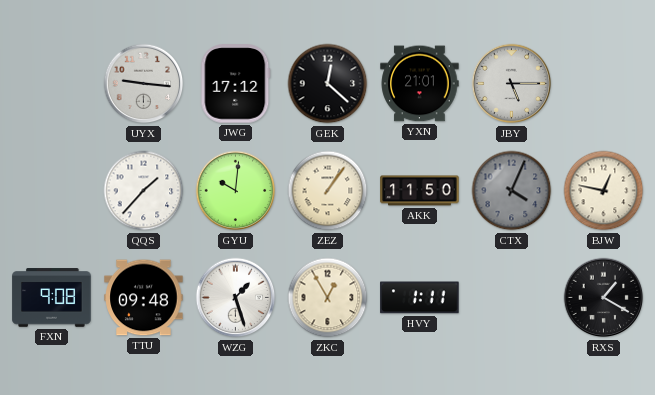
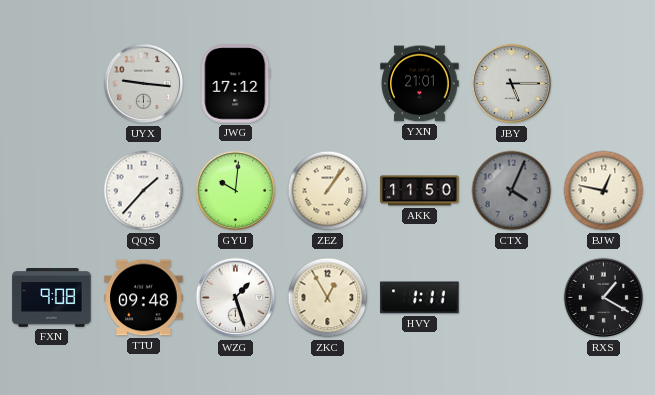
GEK: 12:22 -> none
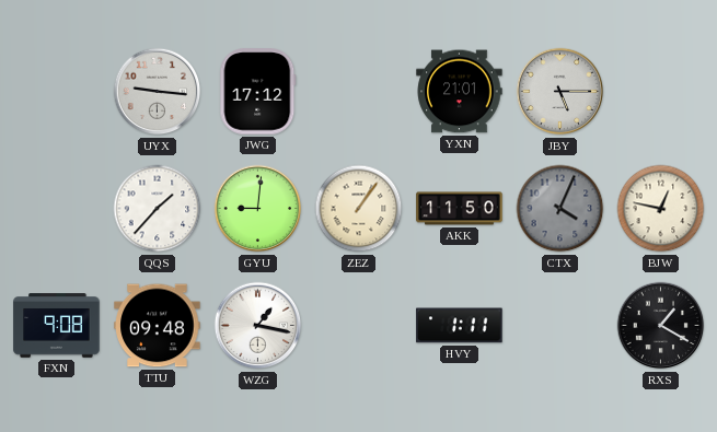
GYU: 10:01 -> 9:01
WZG: 1:27 -> 1:17
ZKC: 12:55 -> none
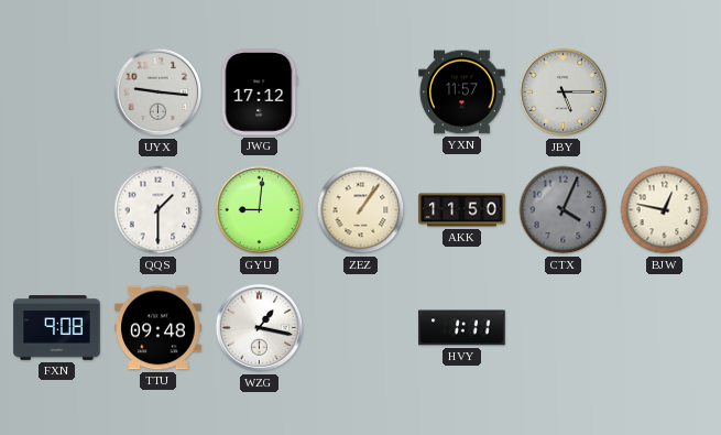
YXN: 21:01 -> 11:57
QQS: 1:37 -> 1:30
RXS: 1:20 -> none
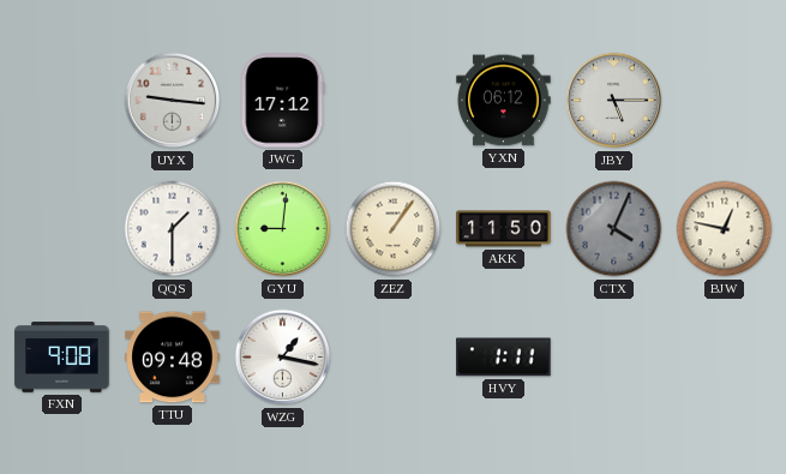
YXN: 11:57 -> 06:12
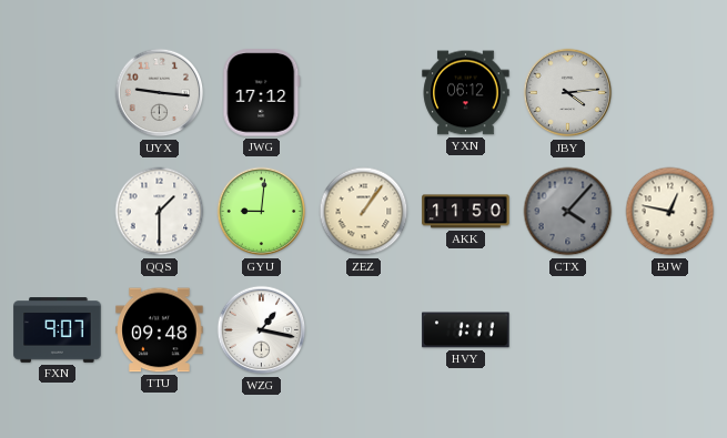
JBY: 5:15 -> 4:14
CTX: 4:04 -> 4:07
FXN: 9:08 -> 9:07
